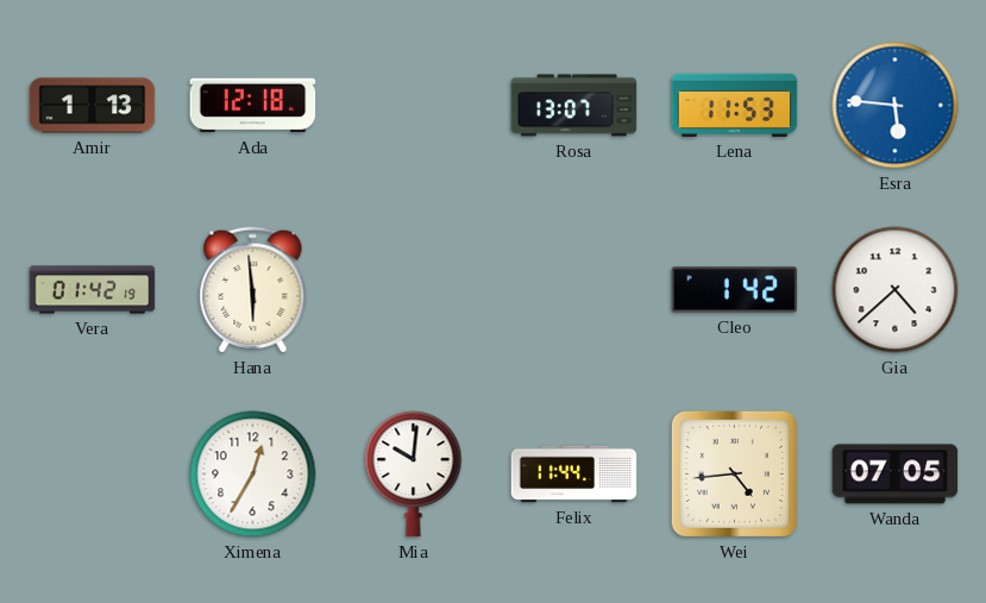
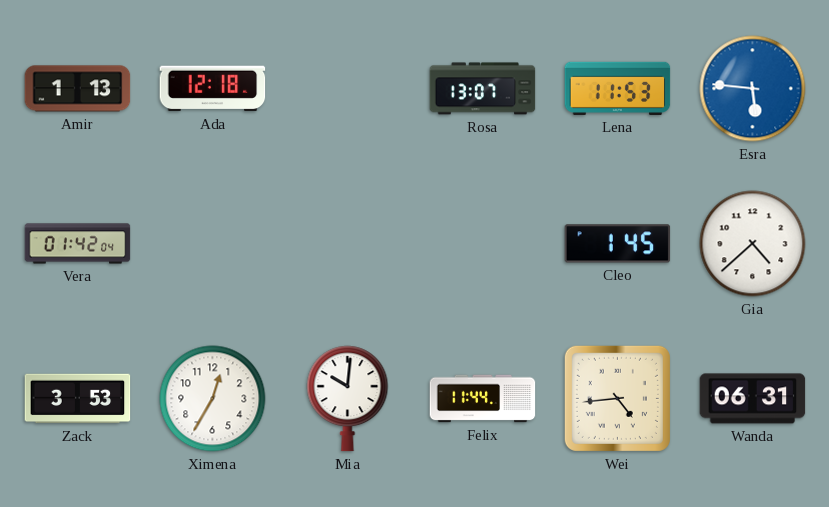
Vera: 01:42:19 -> 01:42:04
Hana: 5:59 -> none
Cleo: 1:42 -> 1:45
Zack: none -> 3:53
Wanda: 07:05 -> 06:31
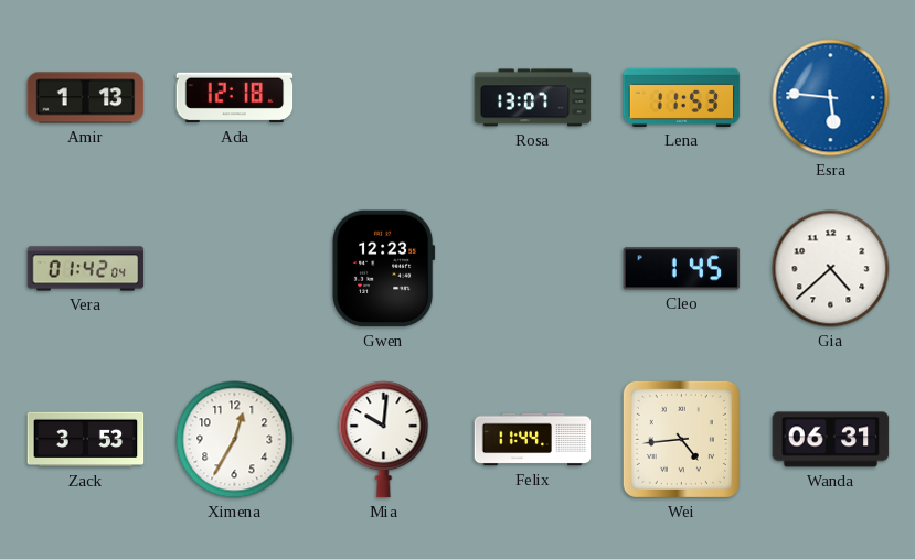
Gwen: none -> 12:23
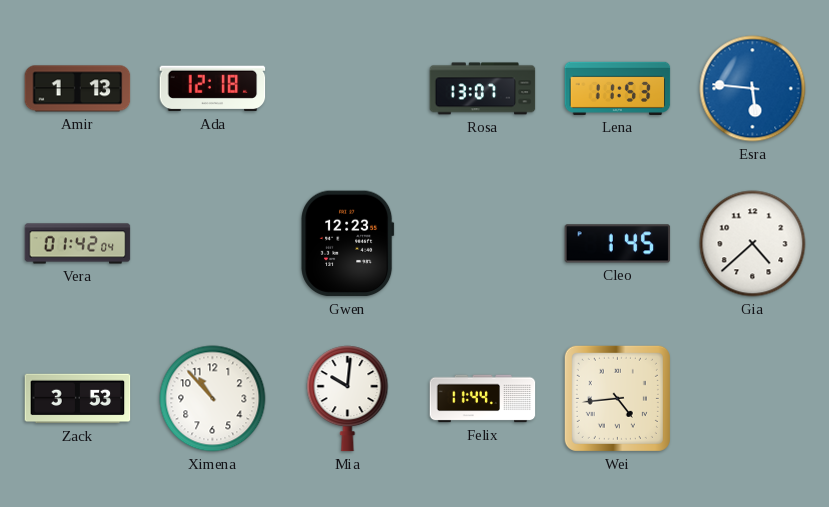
Ximena: 12:35 -> 10:53
Wanda: 06:31 -> none
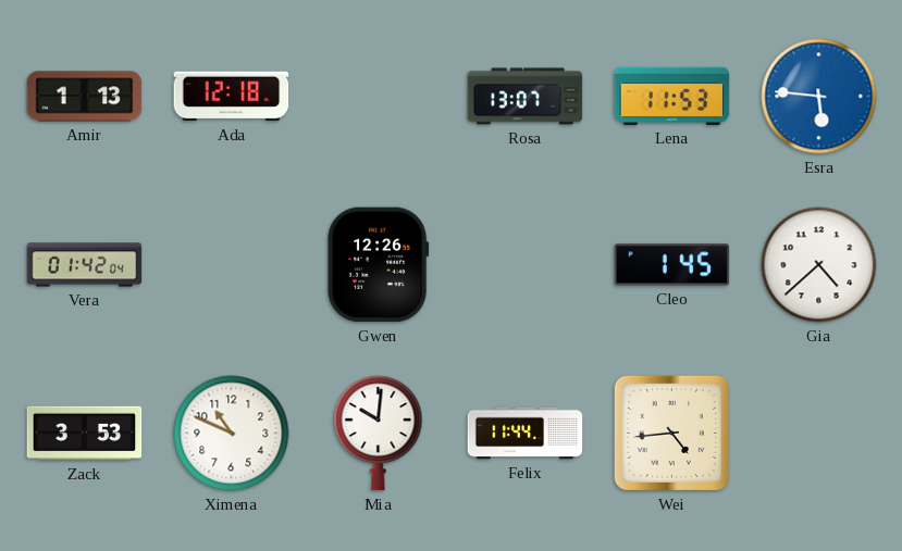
Gwen: 12:23 -> 12:26
Ximena: 10:53 -> 10:49
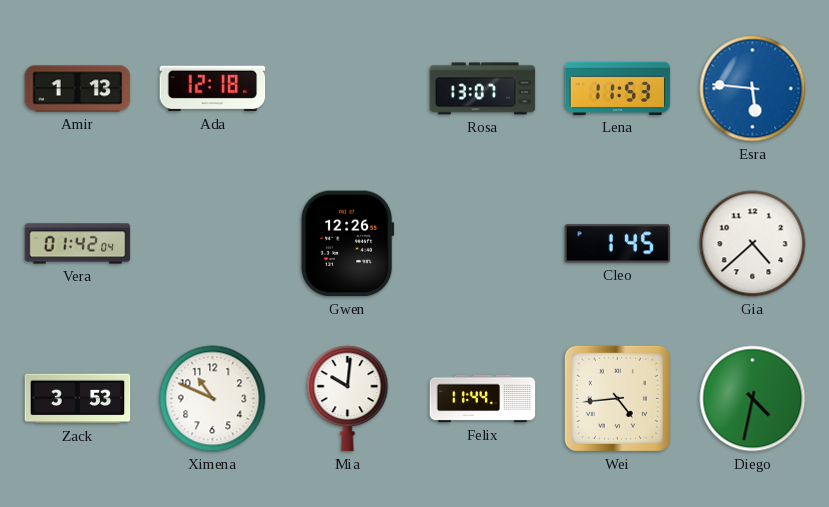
Diego: none -> 4:32
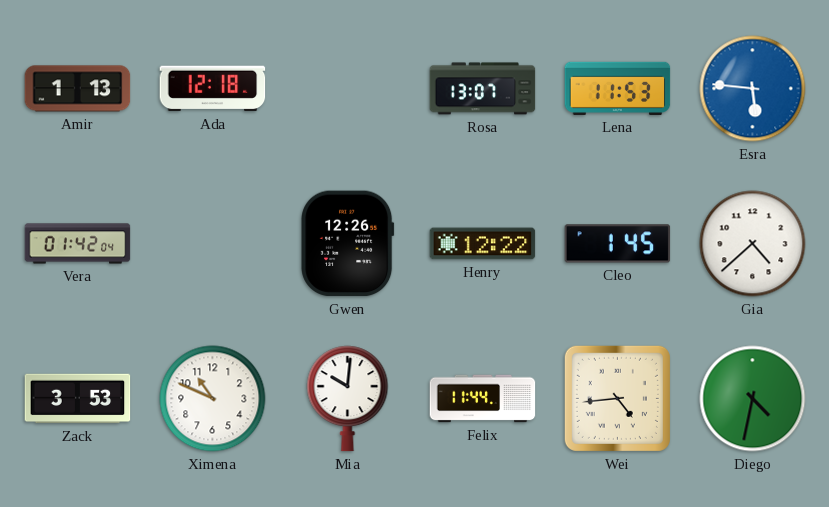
Henry: none -> 12:22
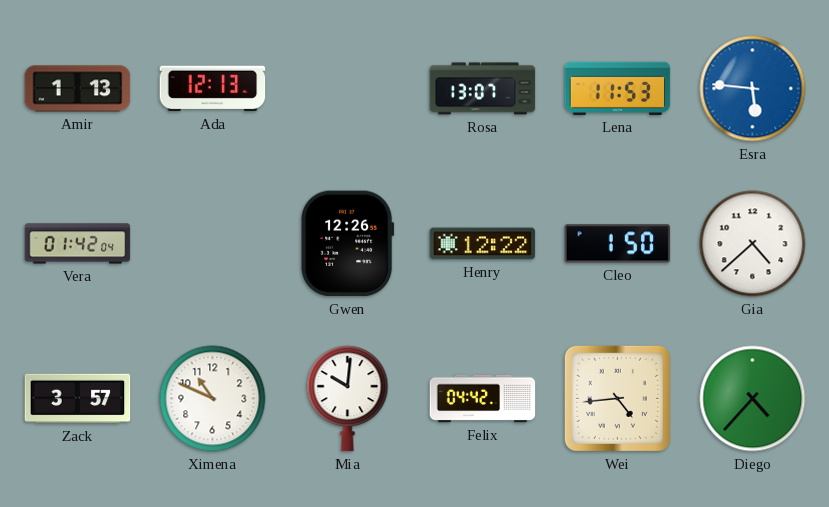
Ada: 12:18 -> 12:13
Cleo: 1:45 -> 1:50
Zack: 3:53 -> 3:57
Felix: 11:44 -> 04:42
Diego: 4:32 -> 4:37
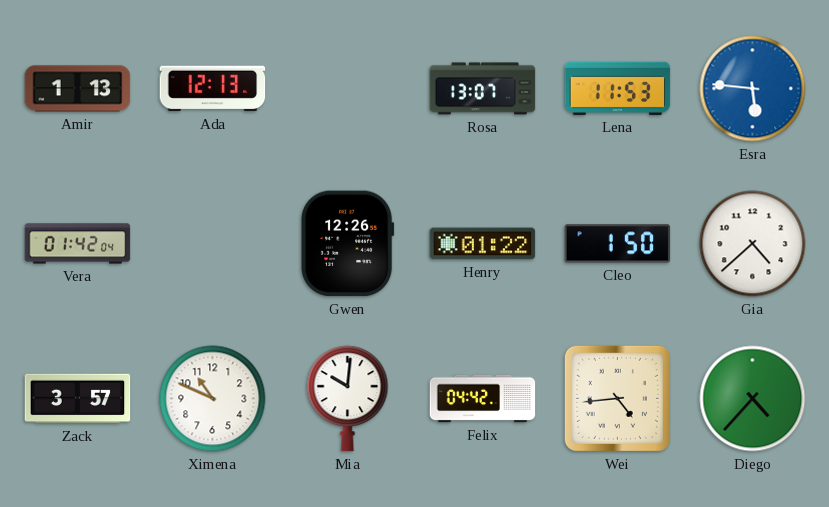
Henry: 12:22 -> 01:22
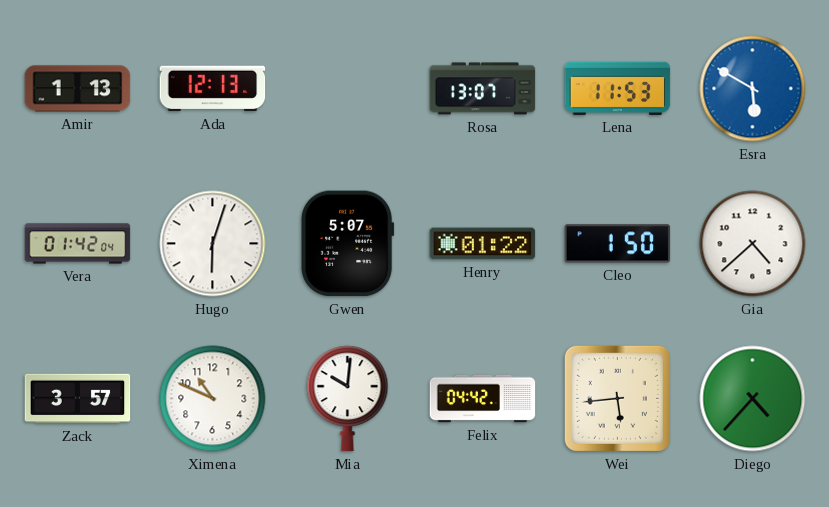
Esra: 5:46 -> 5:50
Hugo: none -> 6:03
Gwen: 12:26 -> 5:07
Wei: 4:44 -> 5:44
